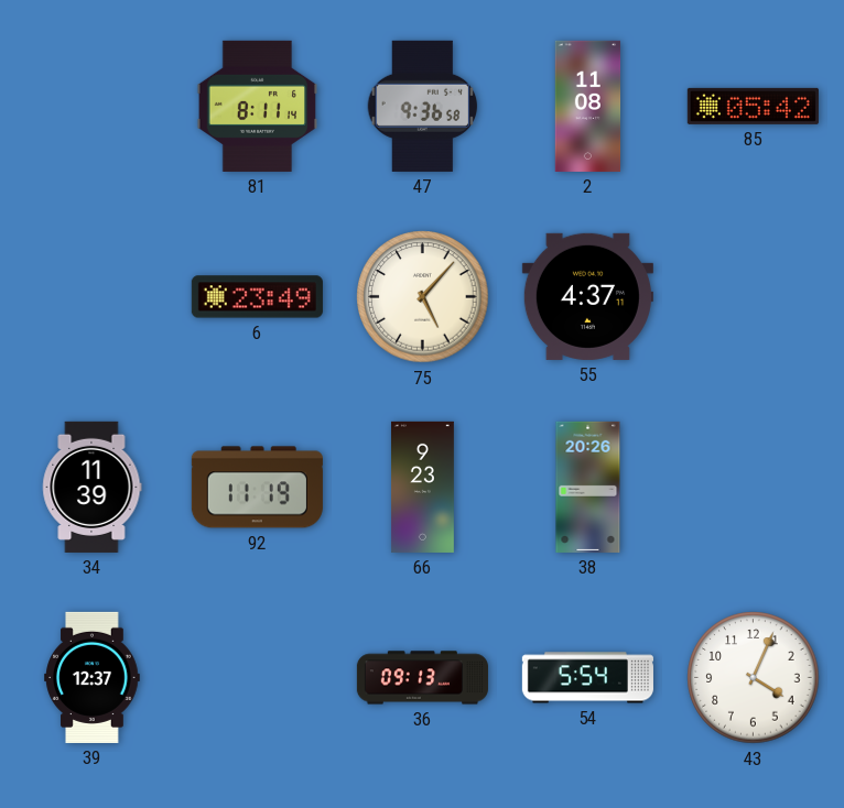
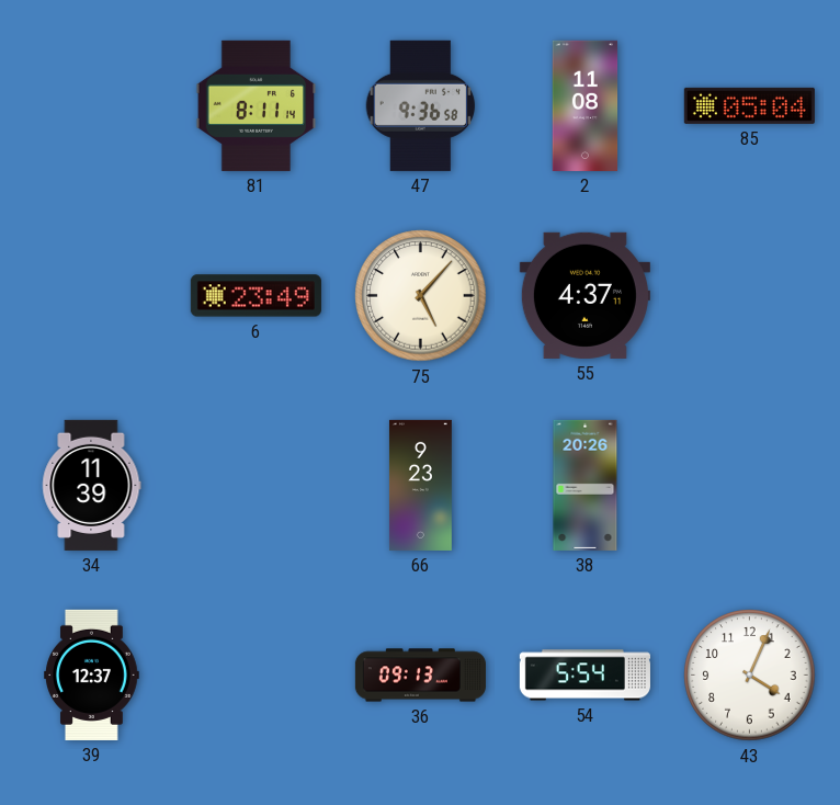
85: 05:42 -> 05:04
92: 11:19 -> none
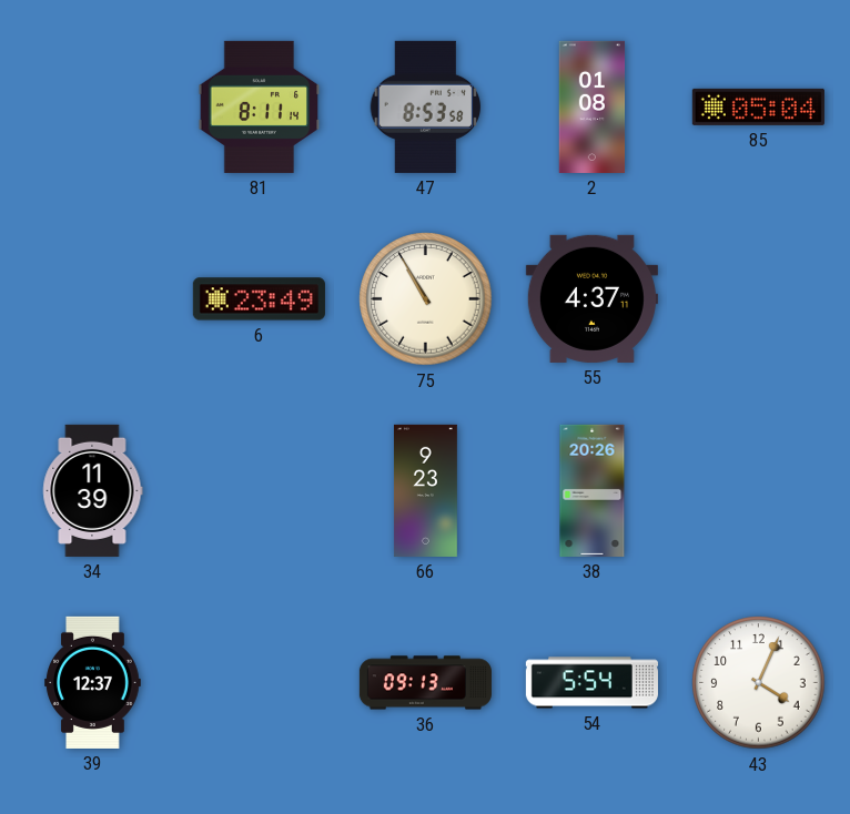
47: 9:36 -> 8:53
2: 11:08 -> 01:08
75: 5:07 -> 10:55
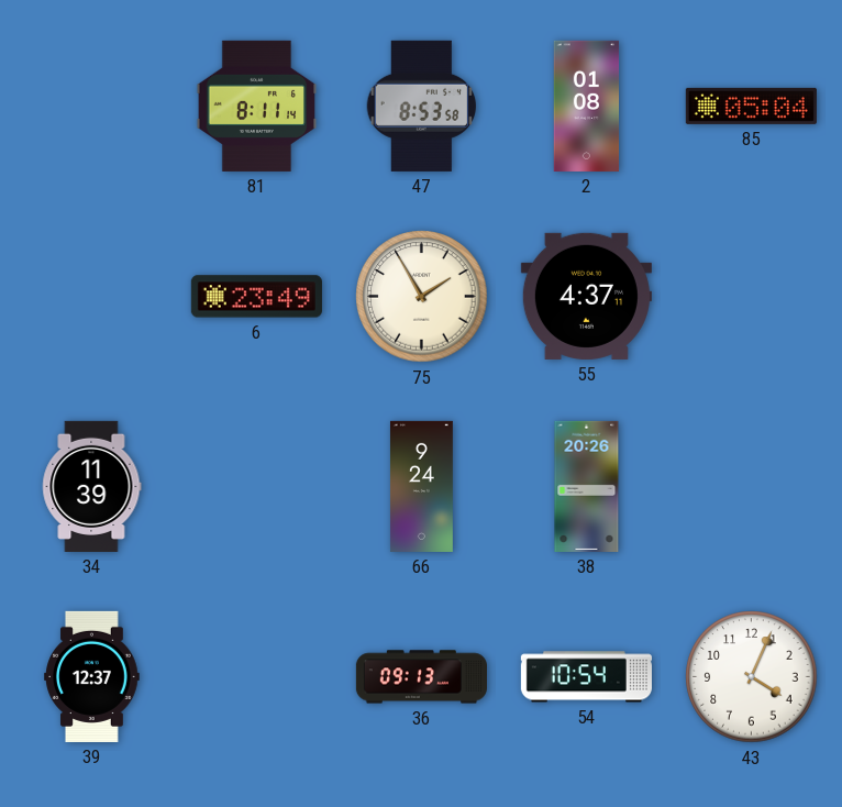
75: 10:55 -> 1:55
66: 9:23 -> 9:24
54: 5:54 -> 10:54
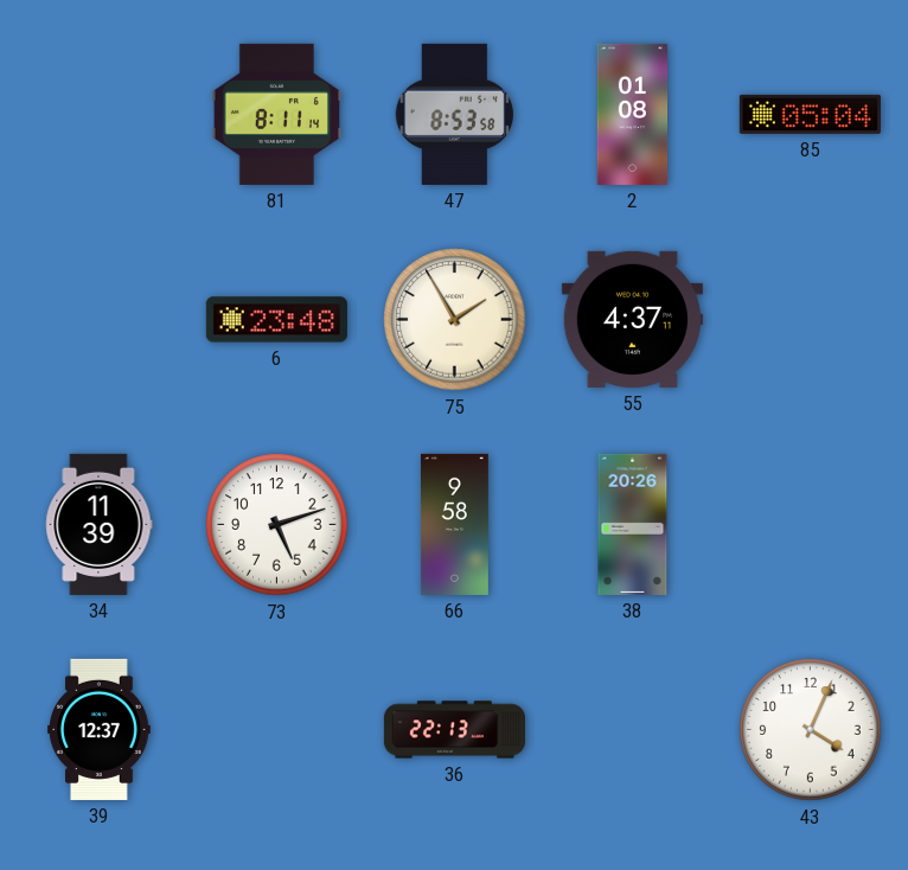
6: 23:49 -> 23:48
73: none -> 5:12
66: 9:24 -> 9:58
36: 09:13 -> 22:13
54: 10:54 -> none
